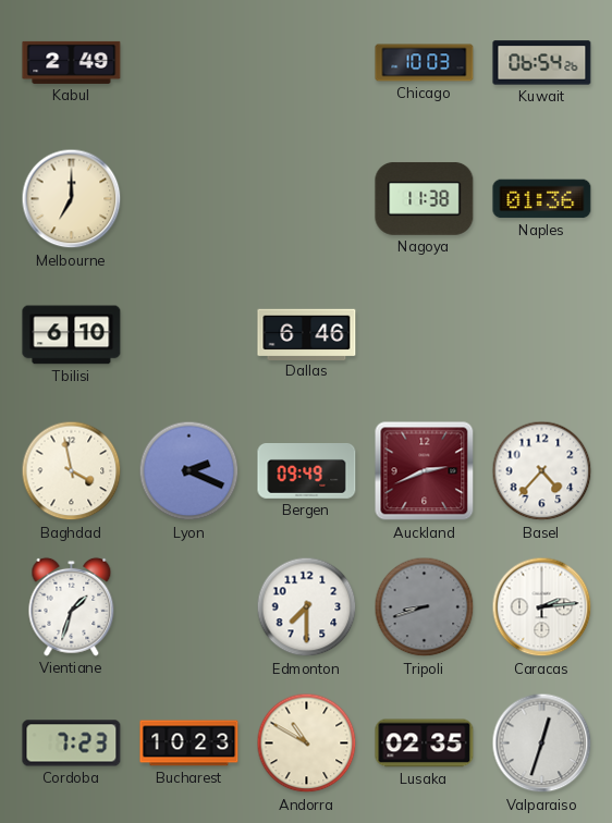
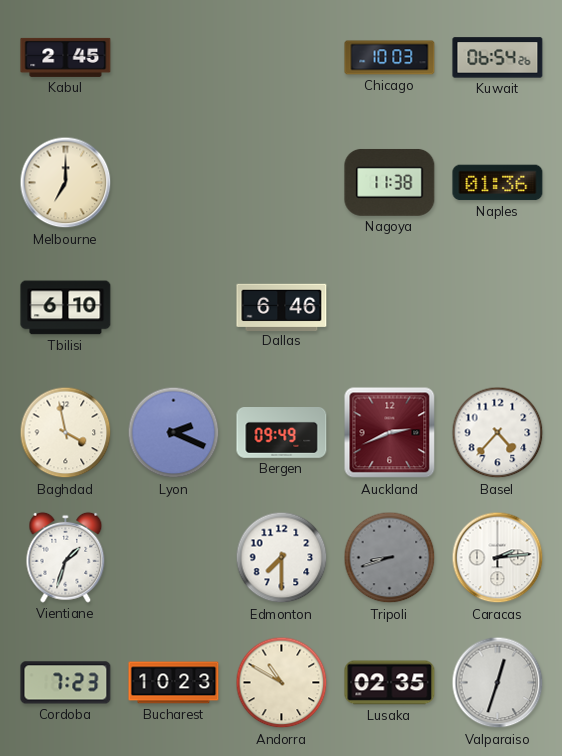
Kabul: 2:49 -> 2:45
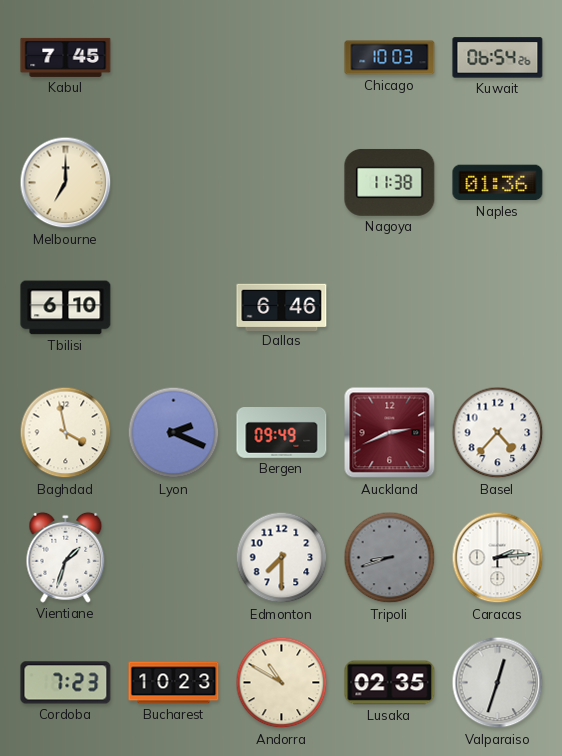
Kabul: 2:45 -> 7:45
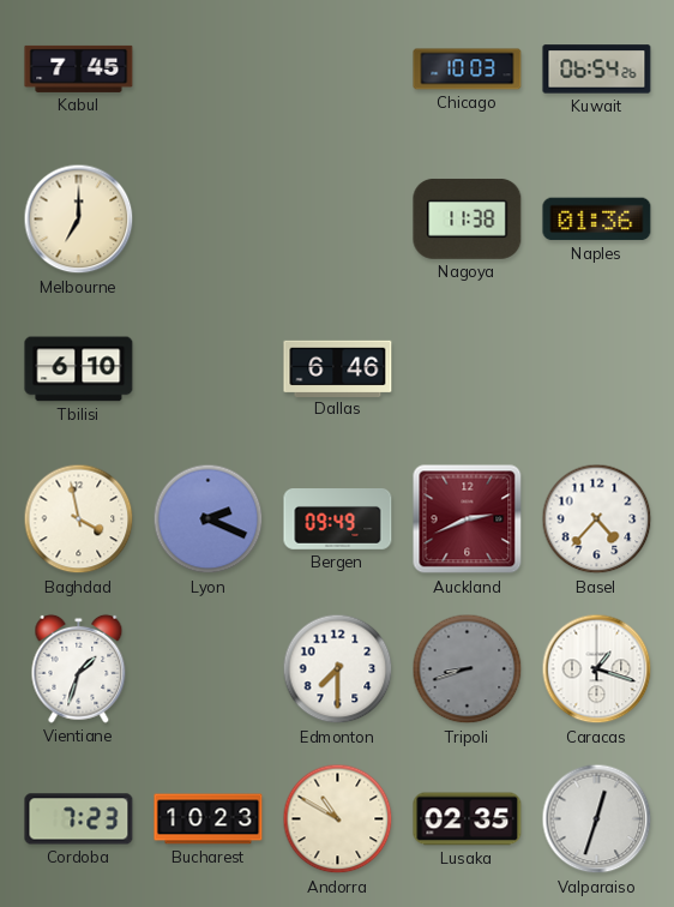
Caracas: 2:14 -> 1:18
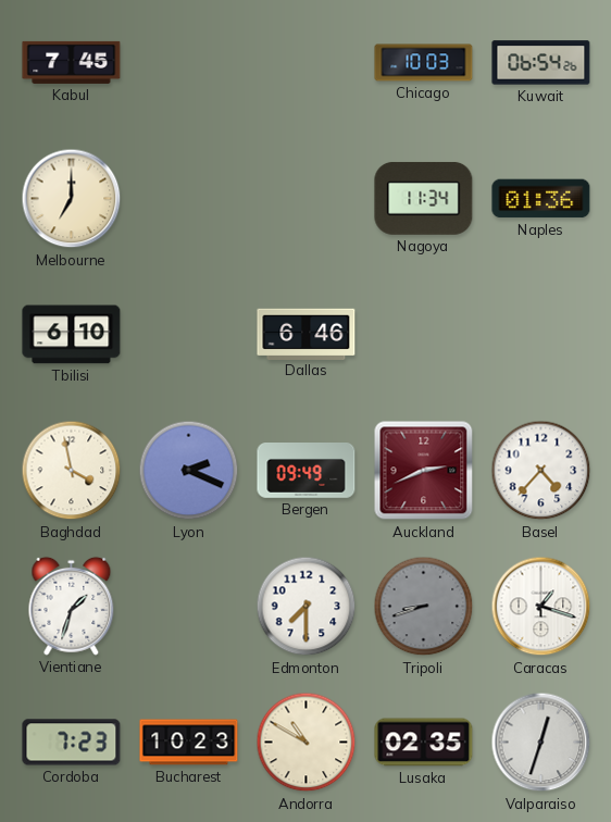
Nagoya: 11:38 -> 11:34
